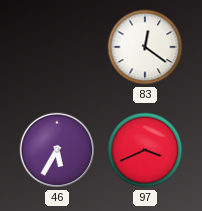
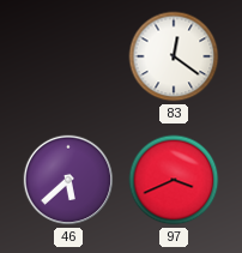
46: 5:35 -> 5:38
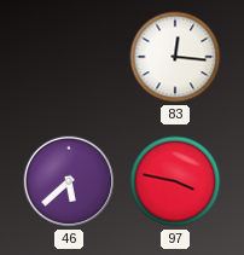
83: 12:21 -> 12:16
97: 3:41 -> 3:47
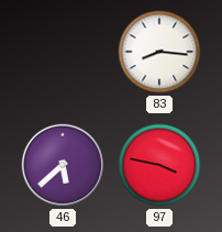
83: 12:16 -> 8:16
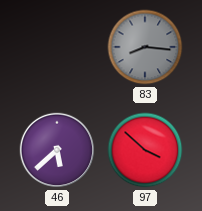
83 dial: white -> grey
97: 3:47 -> 3:52
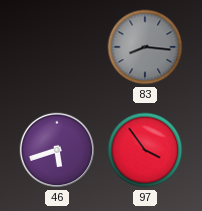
46: 5:38 -> 5:42
97: 3:52 -> 3:54
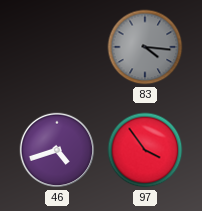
83: 8:16 -> 4:16
46: 5:42 -> 4:42
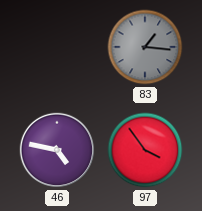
83: 4:16 -> 1:16
46: 4:42 -> 4:47
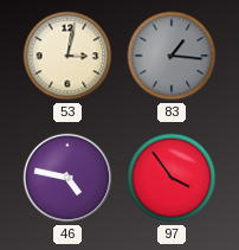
53: none -> 3:02
